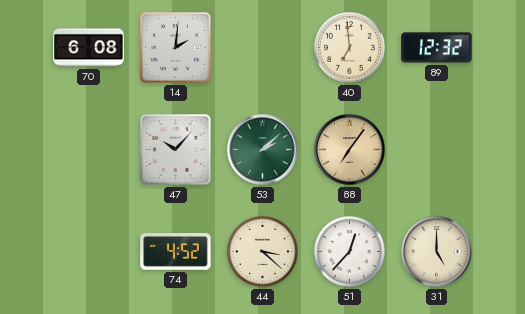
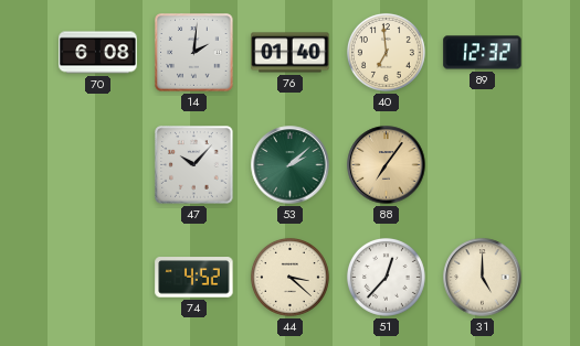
76: none -> 01:40
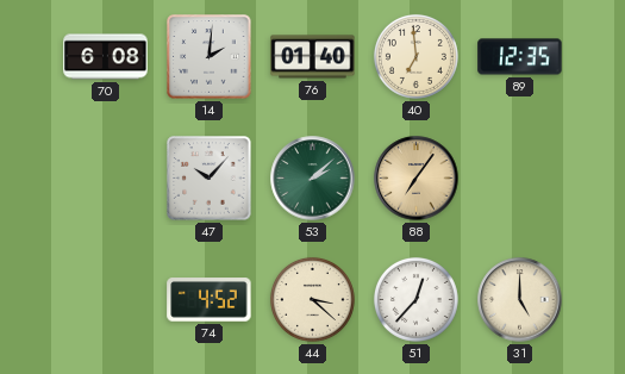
89: 12:32 -> 12:35
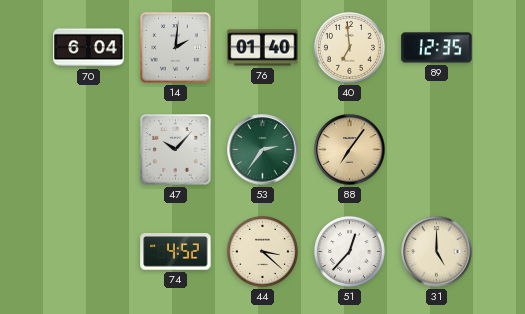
70: 6:08 -> 6:04
53: 2:08 -> 2:36
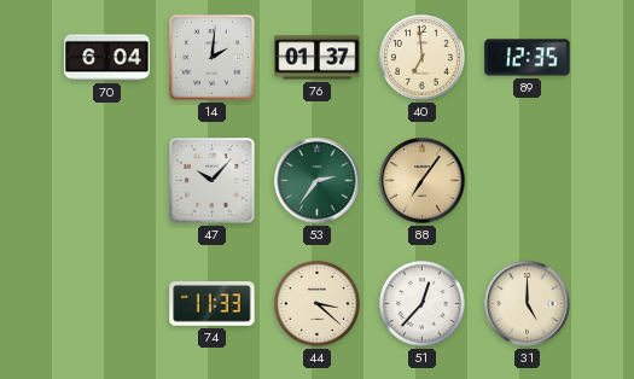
76: 01:40 -> 01:37
74: 4:52 -> 11:33
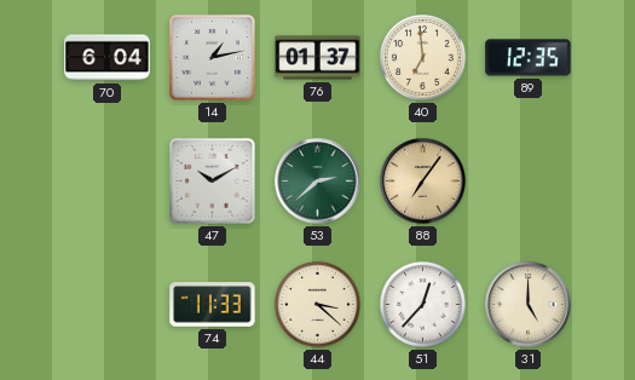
14: 2:01 -> 1:13
47: 10:07 -> 10:10
53: 2:36 -> 2:38
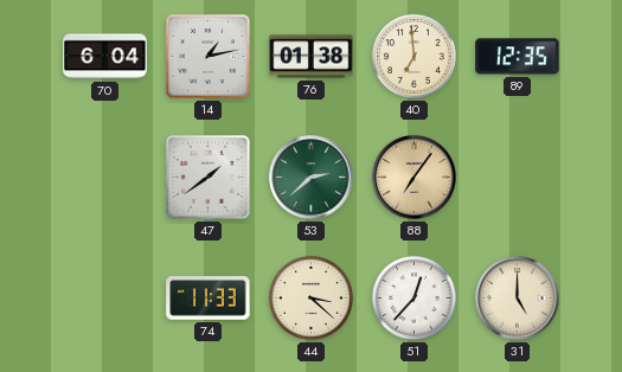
76: 01:37 -> 01:38
47: 10:10 -> 1:39
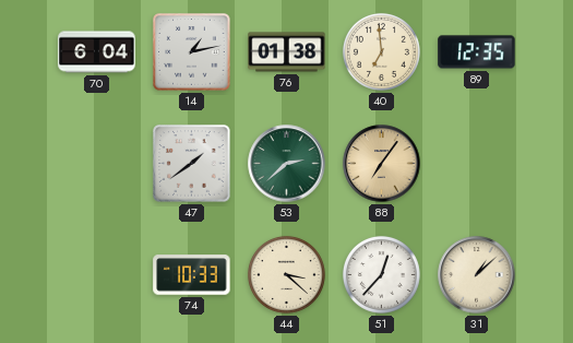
74: 11:33 -> 10:33
31: 5:00 -> 1:08
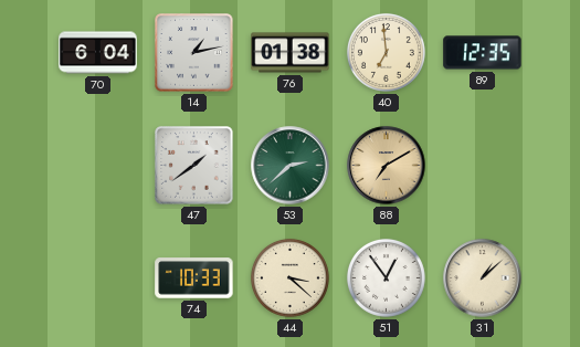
88: 7:06 -> 7:10
51: 12:37 -> 12:54
